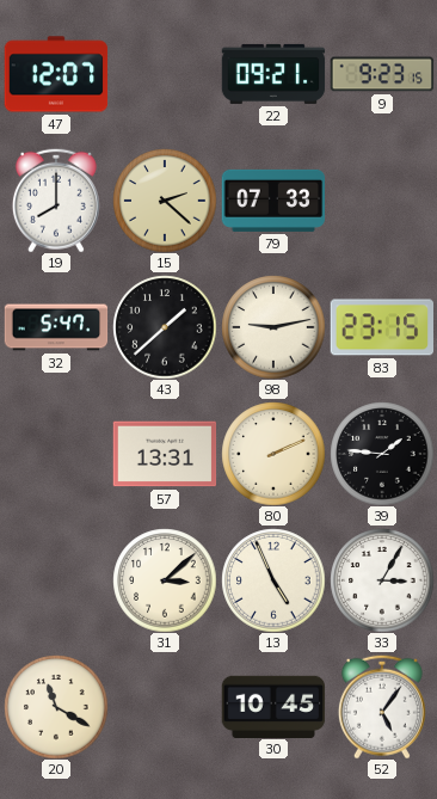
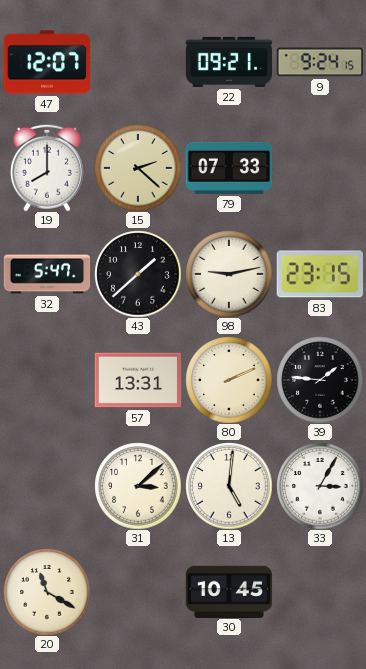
9: 9:23 -> 9:24
13: 4:56 -> 5:01
52: 5:06 -> none
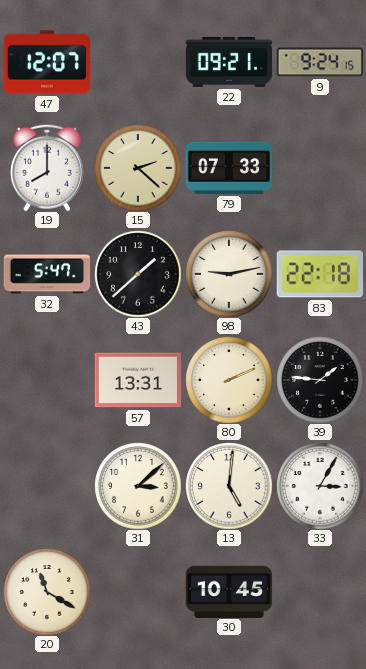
83: 23:15 -> 22:18
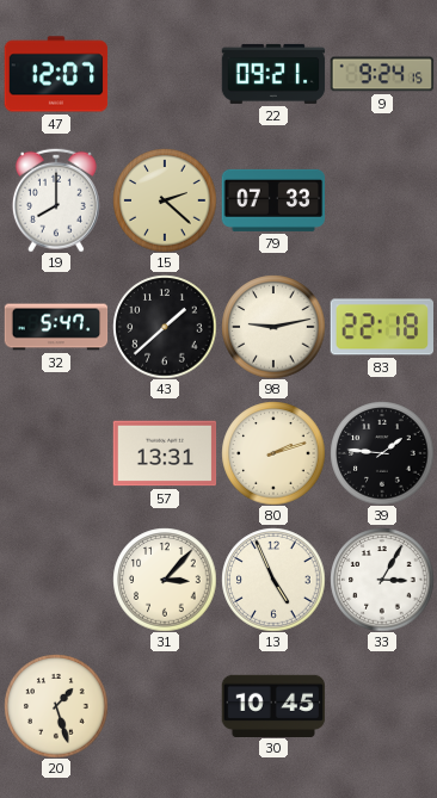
80: 2:11 -> 2:12
31: 3:08 -> 3:07
13: 5:01 -> 4:56
20: 11:20 -> 1:27
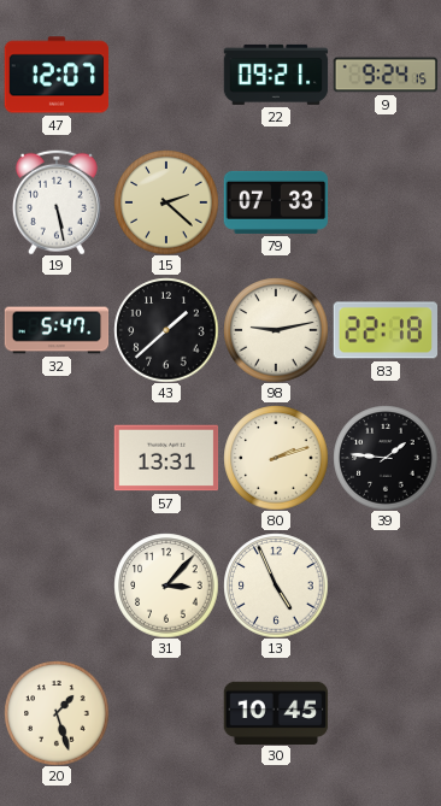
19: 8:00 -> 5:28
33: 3:05 -> none
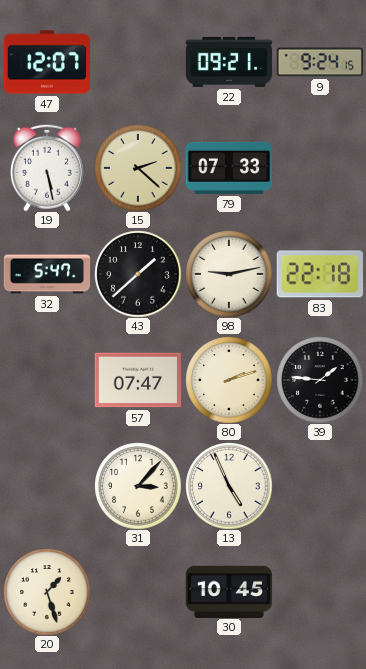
57: 13:31 -> 07:47
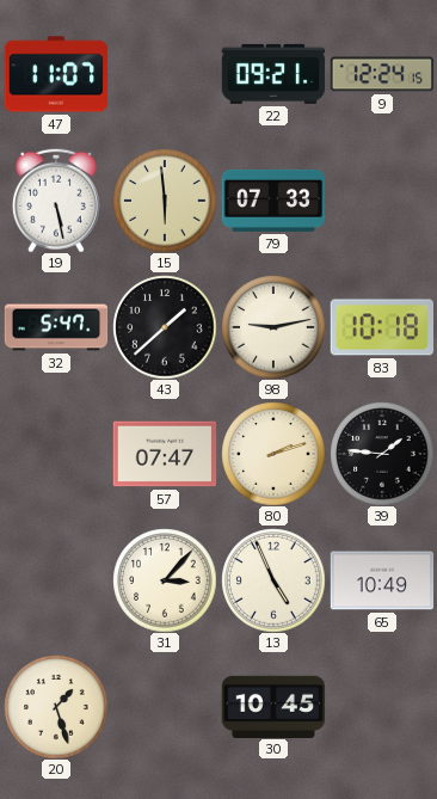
47: 12:07 -> 11:07
9: 9:24 -> 12:24
15: 2:22 -> 5:59
83: 22:18 -> 10:18
65: none -> 10:49
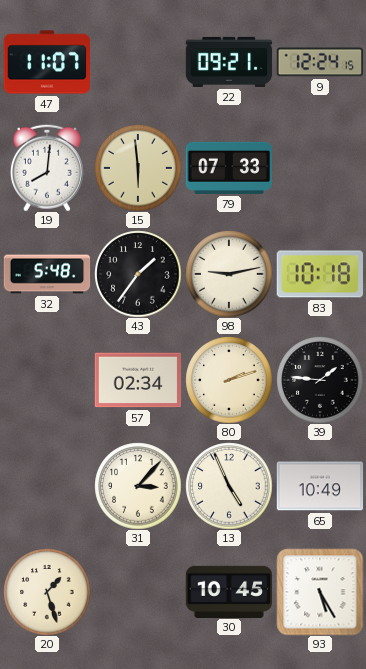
19: 5:28 -> 8:01
32: 5:47 -> 5:48
43: 1:38 -> 1:36
57: 07:47 -> 02:34
93: none -> 5:25
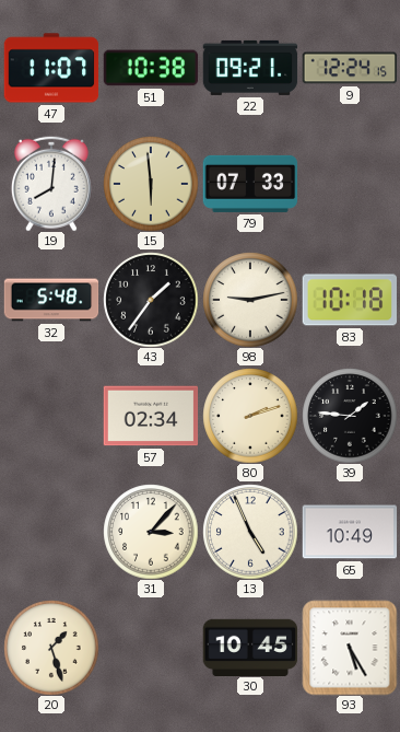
51: none -> 10:38
